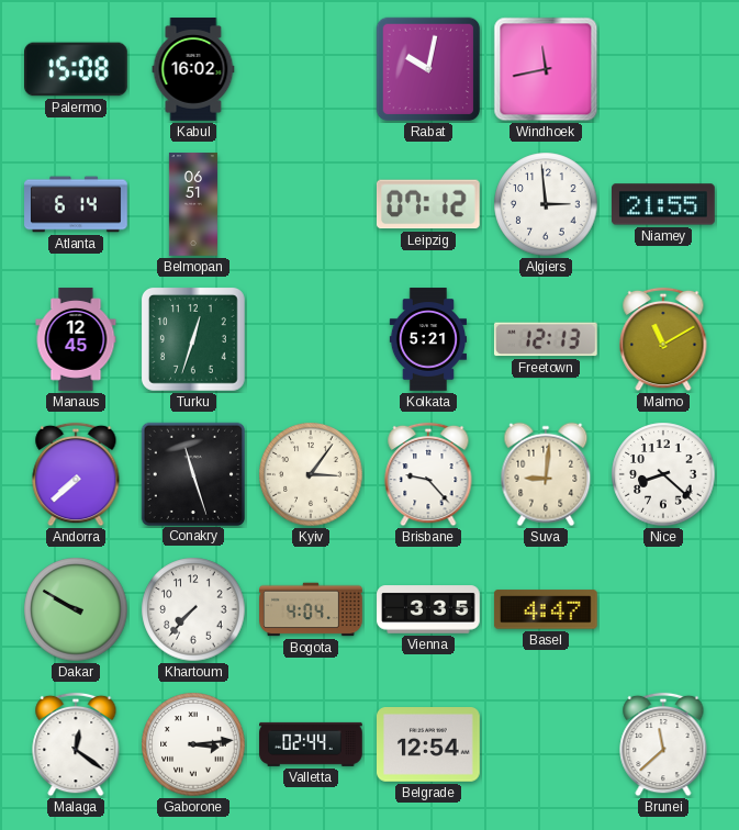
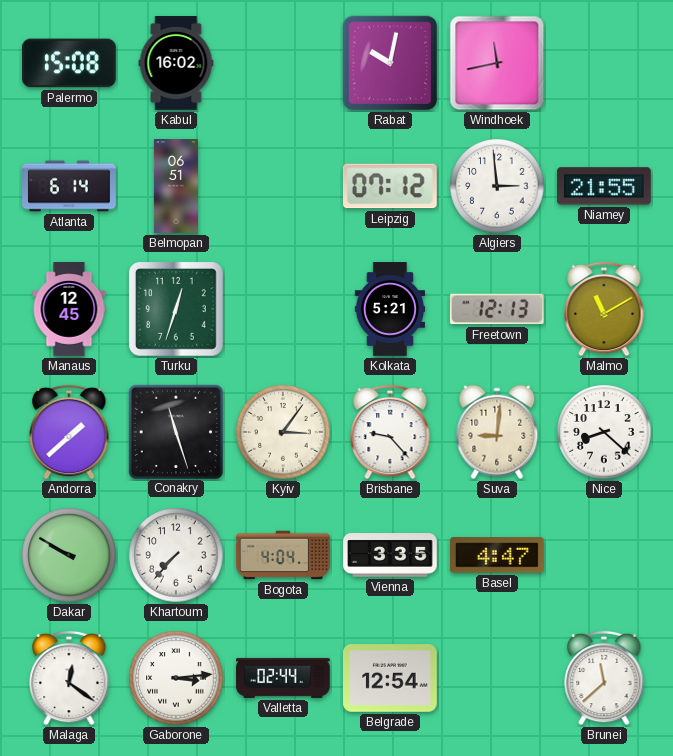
Andorra: 7:38 -> 1:38
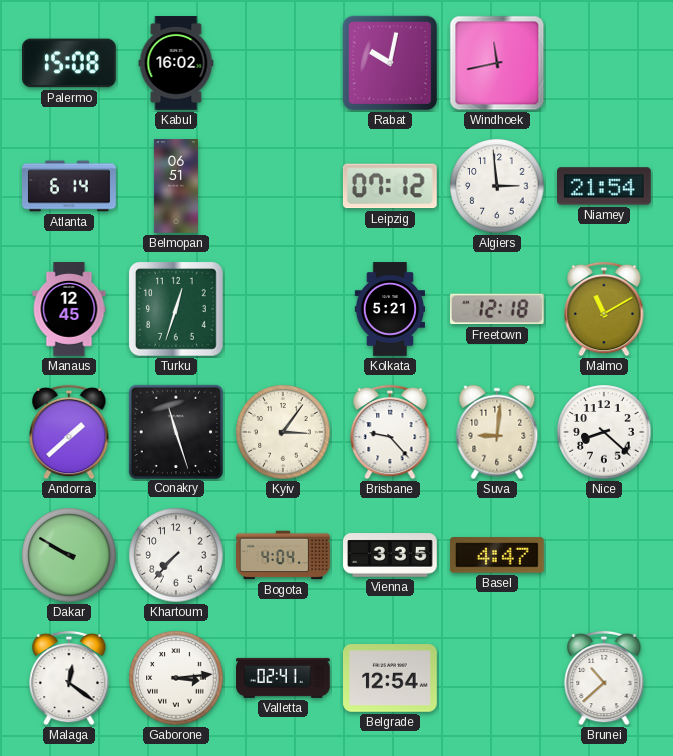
Niamey: 21:55 -> 21:54
Freetown: 12:13 -> 12:18
Valletta: 02:44 -> 02:41
Brunei: 11:38 -> 10:38
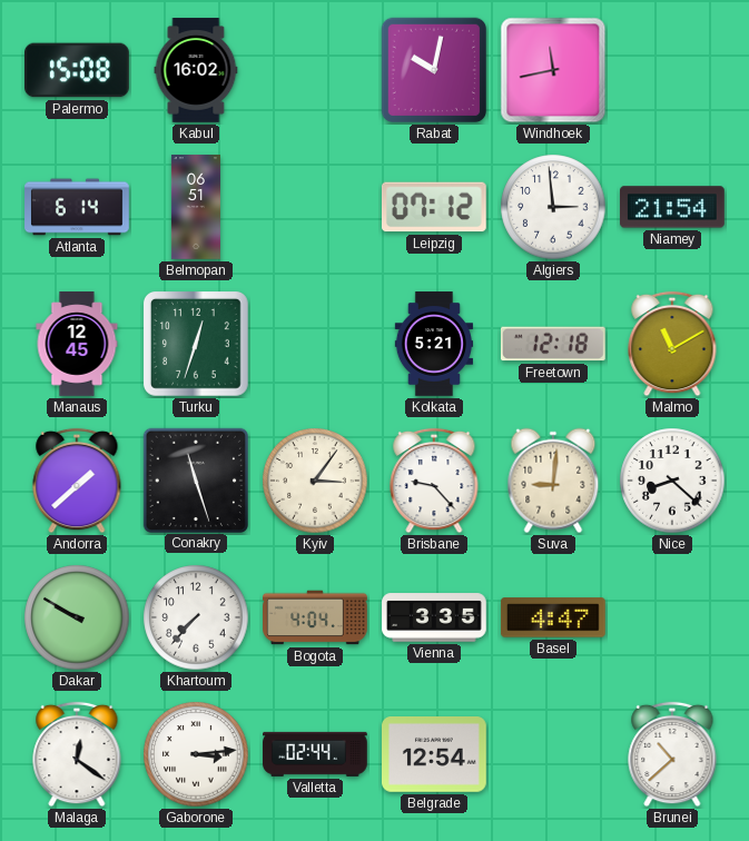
Valletta: 02:41 -> 02:44
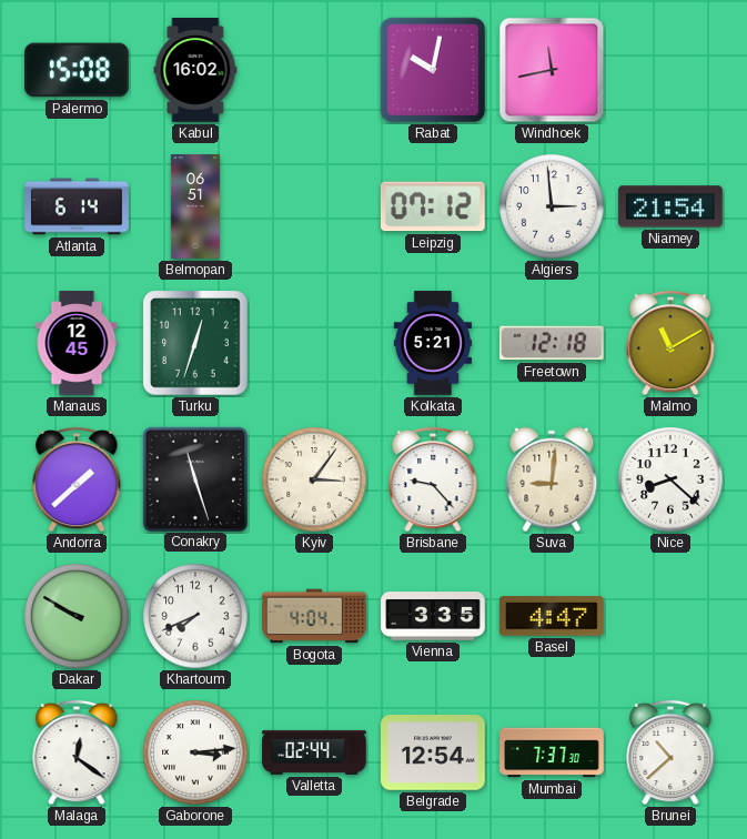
Khartoum: 7:37 -> 7:41
Mumbai: none -> 7:37
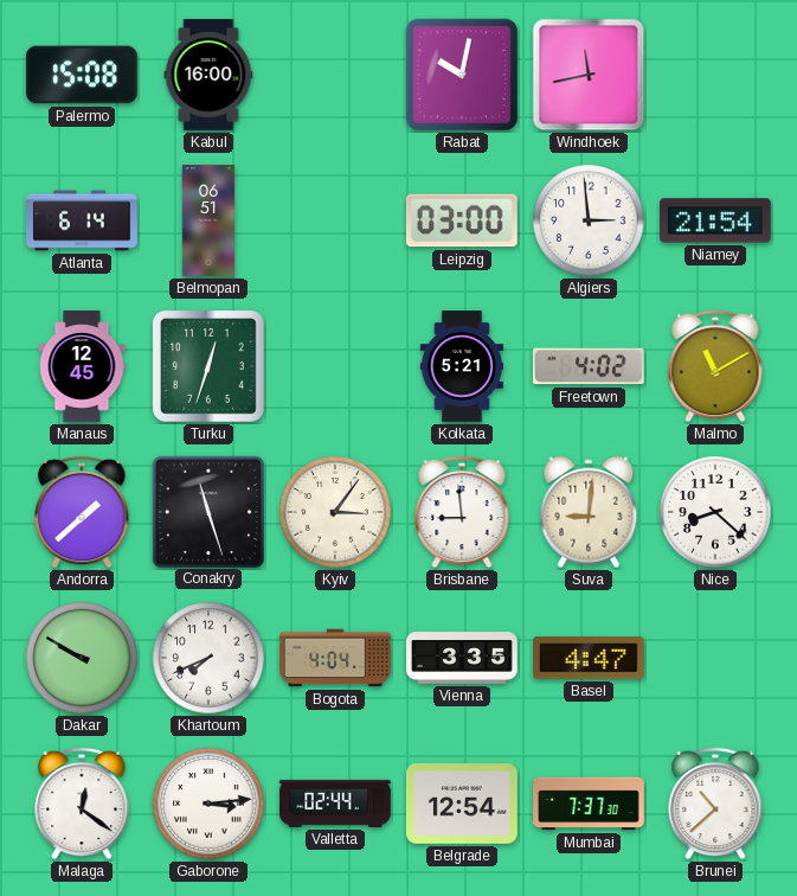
Kabul: 16:02 -> 16:00
Leipzig: 07:12 -> 03:00
Freetown: 12:18 -> 4:02
Brisbane: 9:23 -> 8:59
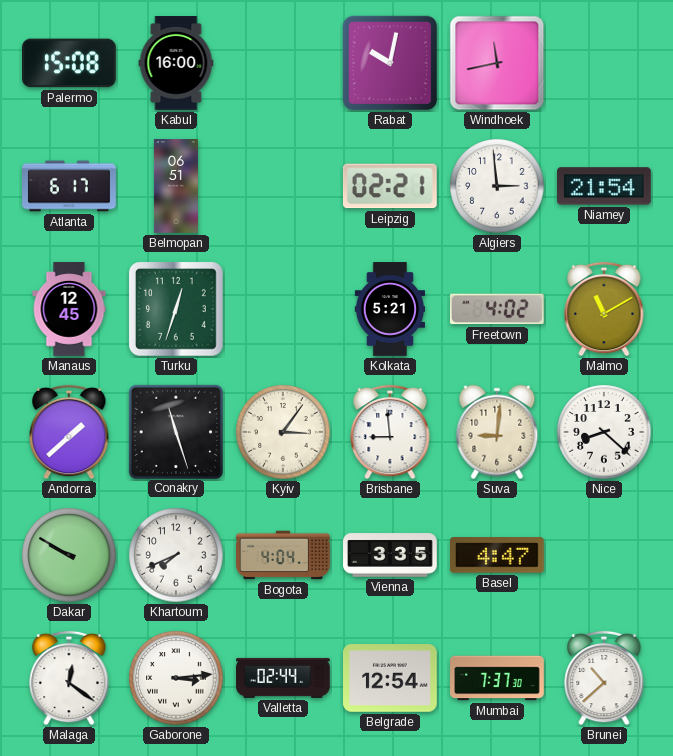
Atlanta: 6:14 -> 6:17
Leipzig: 03:00 -> 02:21
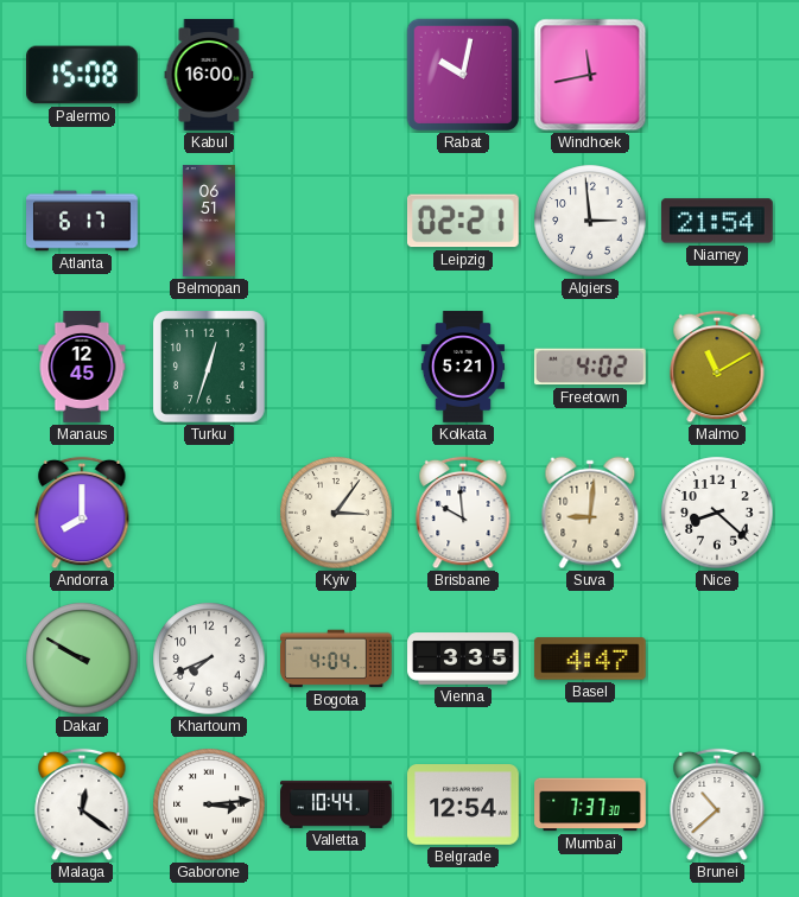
Andorra: 1:38 -> 8:00
Conakry: 11:27 -> none
Brisbane: 8:59 -> 9:59
Valletta: 02:44 -> 10:44
